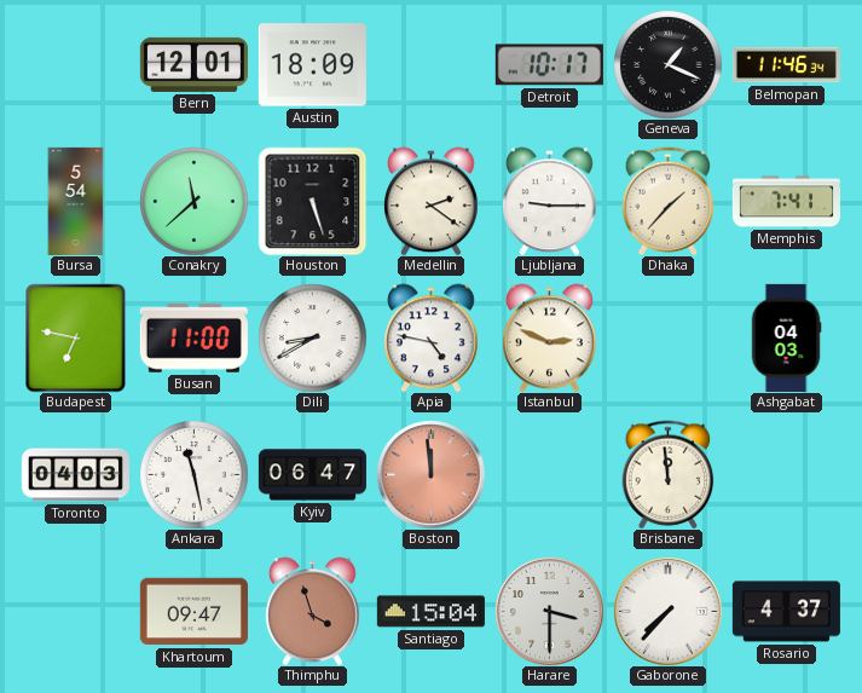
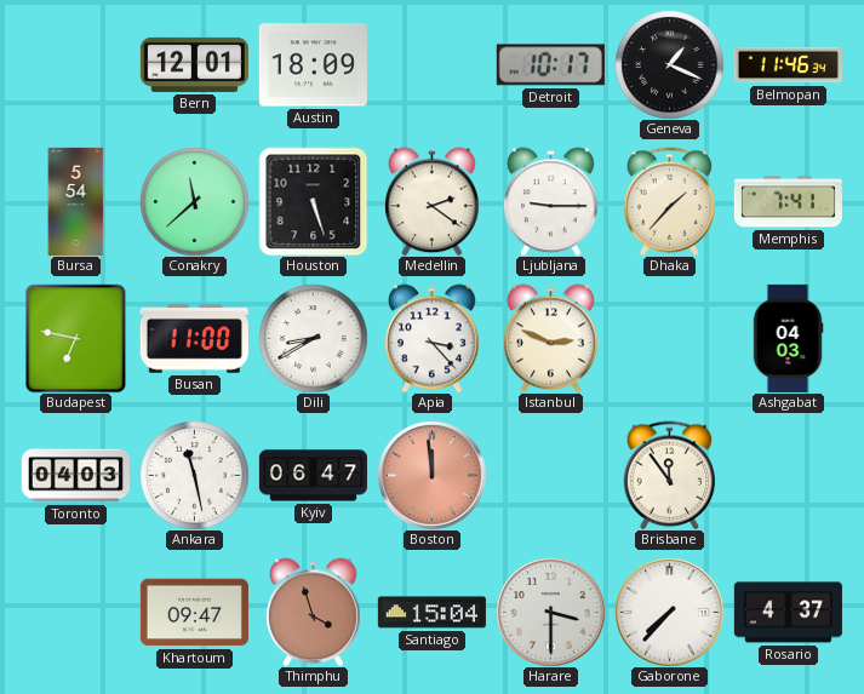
Apia: 4:47 -> 3:23
Brisbane: 11:59 -> 11:54
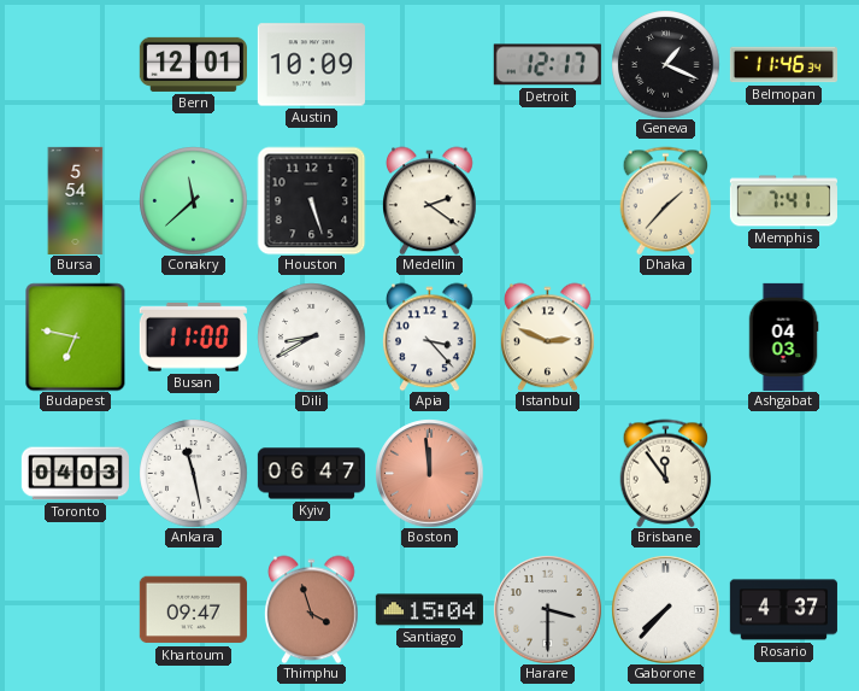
Austin: 18:09 -> 10:09
Detroit: 10:17 -> 12:17
Ljubljana: 9:15 -> none
